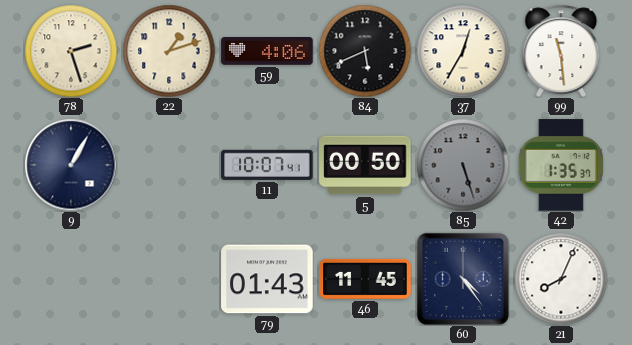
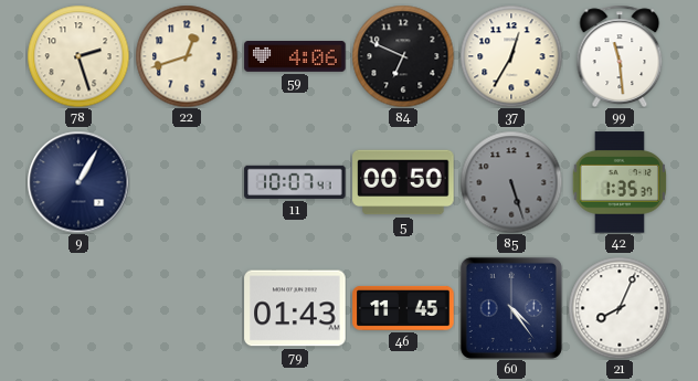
22: 1:12 -> 12:42
84: 5:41 -> 6:49
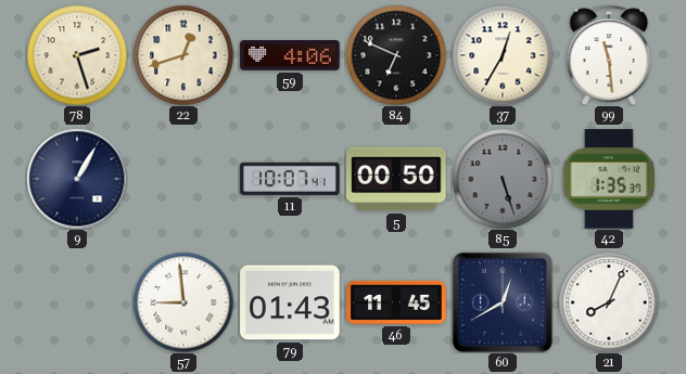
57: none -> 8:59
60: 4:24 -> 12:40
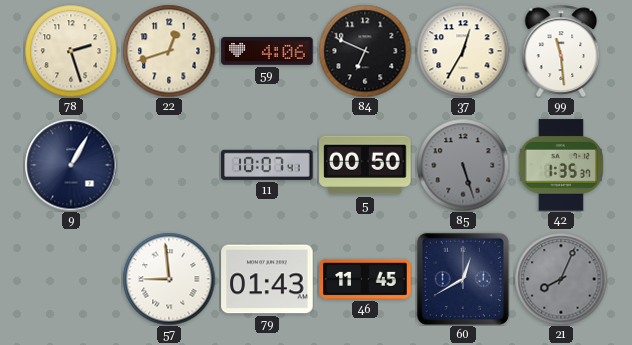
21 dial: white -> grey
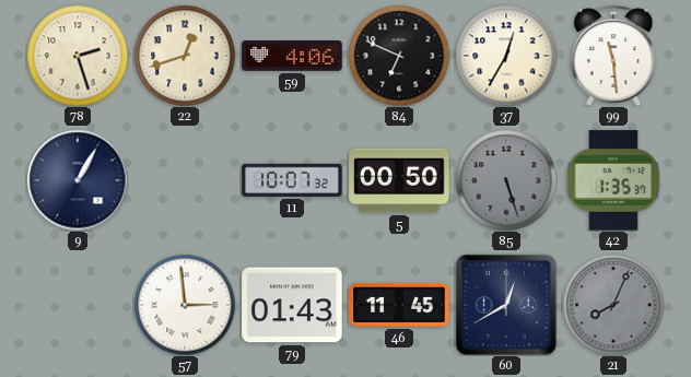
11: 10:07:41 -> 10:07:32
57: 8:59 -> 2:59
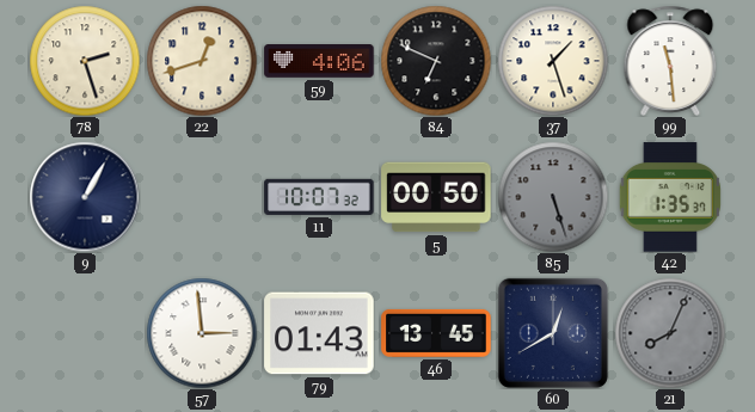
37: 12:35 -> 1:27
46: 11:45 -> 13:45
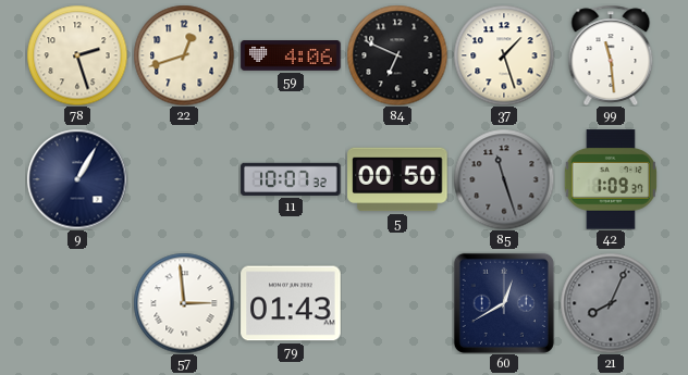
85: 5:27 -> 11:27
42: 1:35 -> 1:09
46: 13:45 -> none
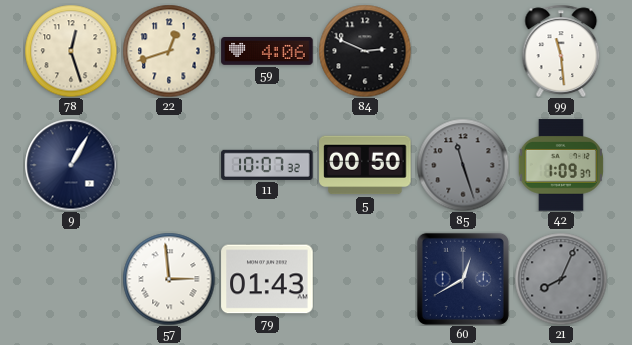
78: 2:27 -> 12:27
84: 6:49 -> 2:49
37: 1:27 -> none
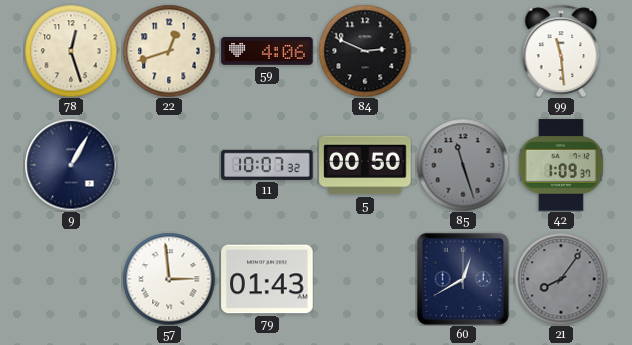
21: 8:04 -> 8:06
